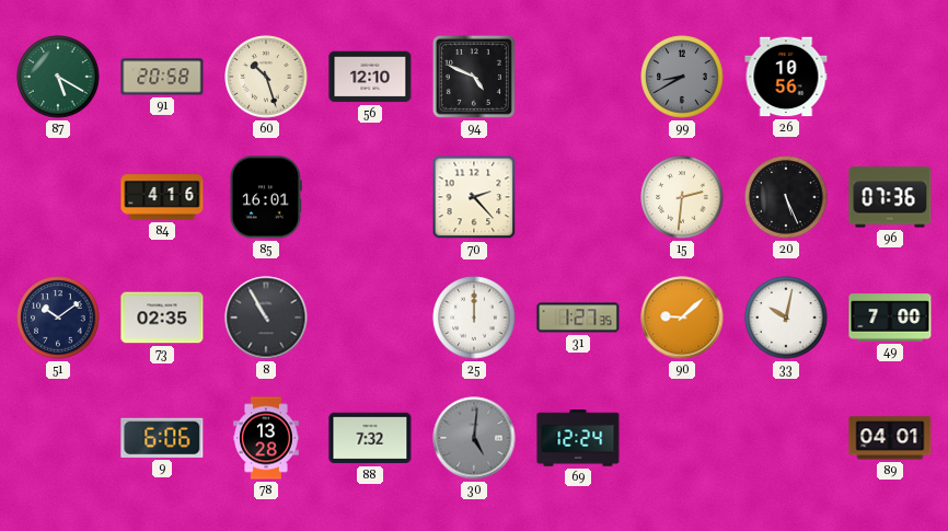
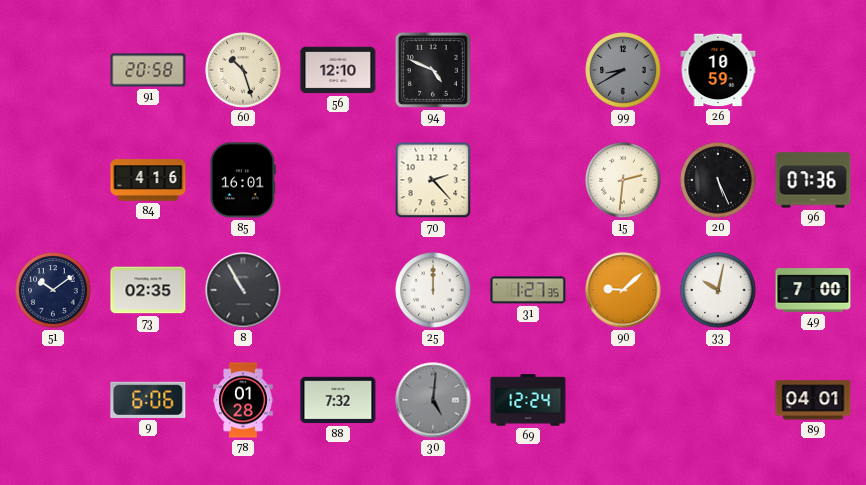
87: 5:20 -> none
26: 10:56 -> 10:59
78: 13:28 -> 01:28
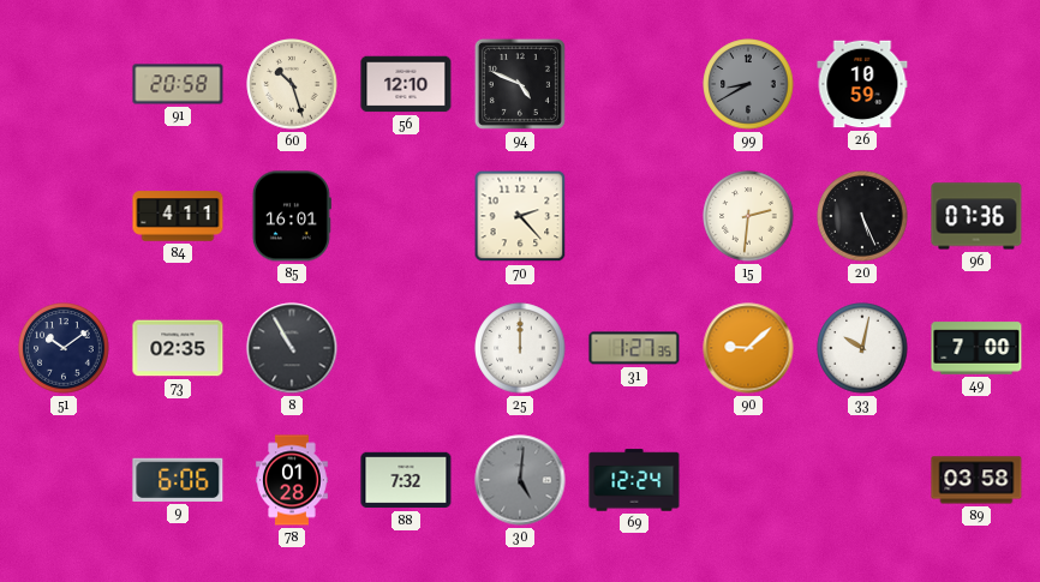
84: 4:16 -> 4:11
89: 04:01 -> 03:58
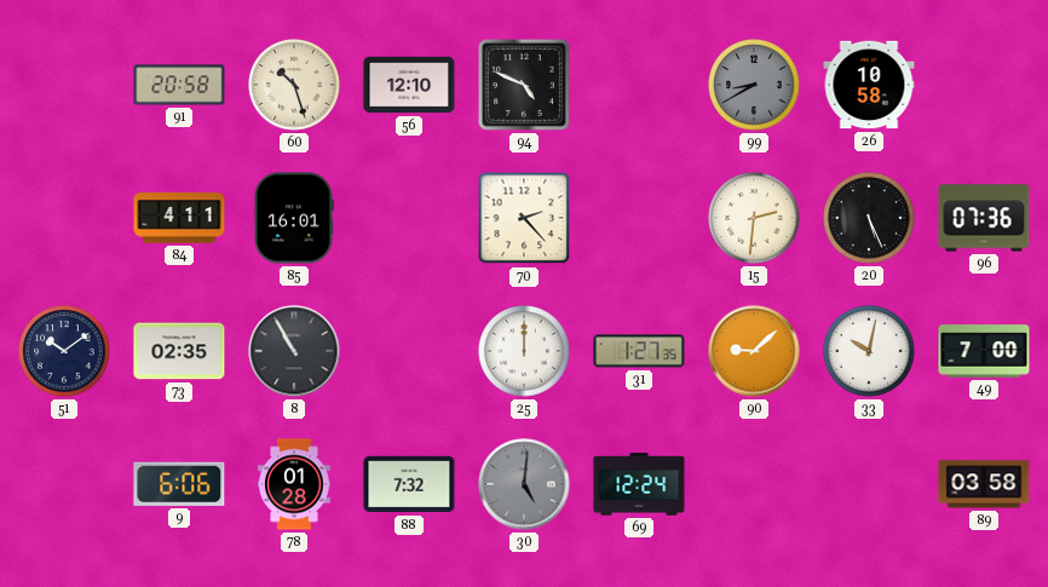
26: 10:59 -> 10:58
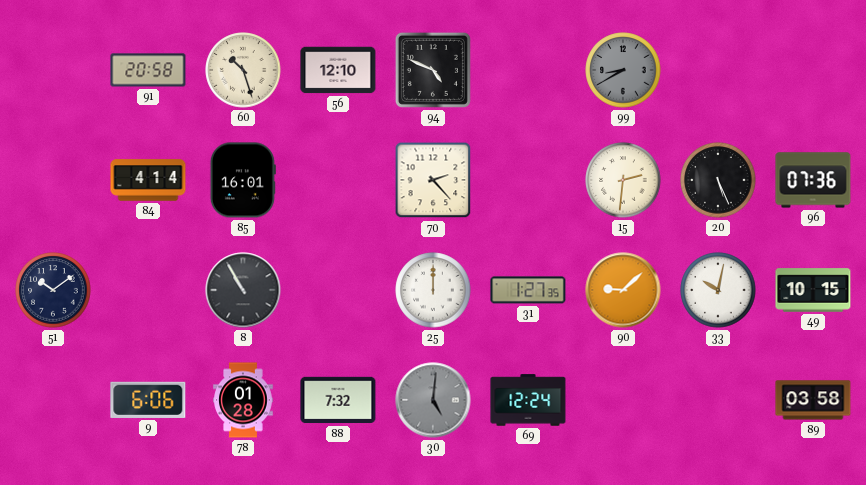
26: 10:58 -> none
84: 4:11 -> 4:14
73: 02:35 -> none
49: 7:00 -> 10:15
